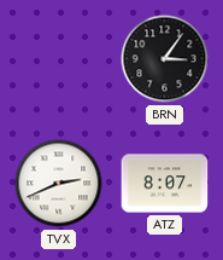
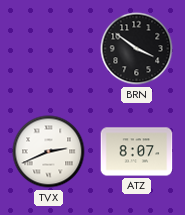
BRN: 3:06 -> 3:51
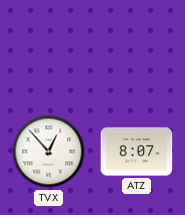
BRN: 3:51 -> none
TVX: 2:41 -> 12:53
